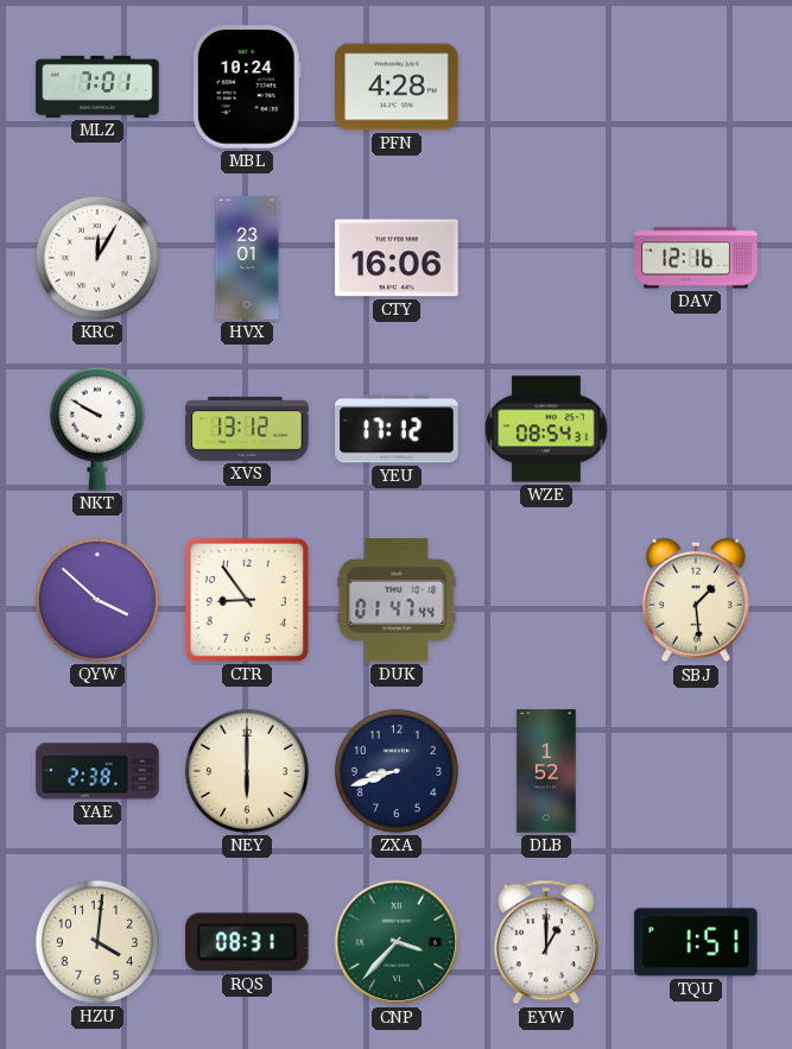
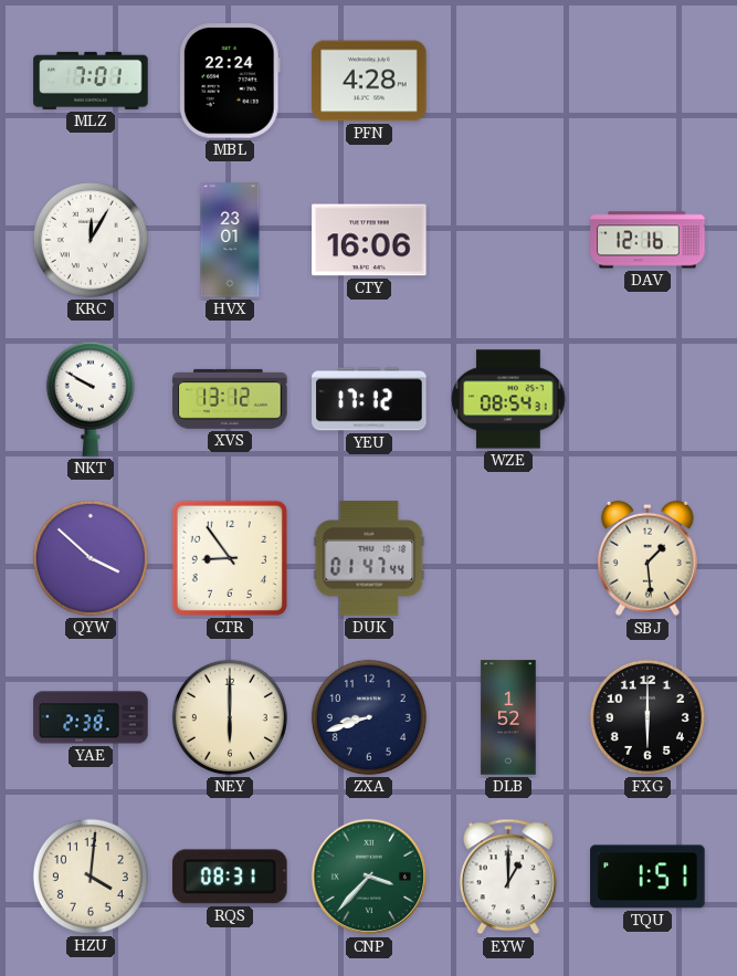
MBL: 10:24 -> 22:24
FXG: none -> 6:00
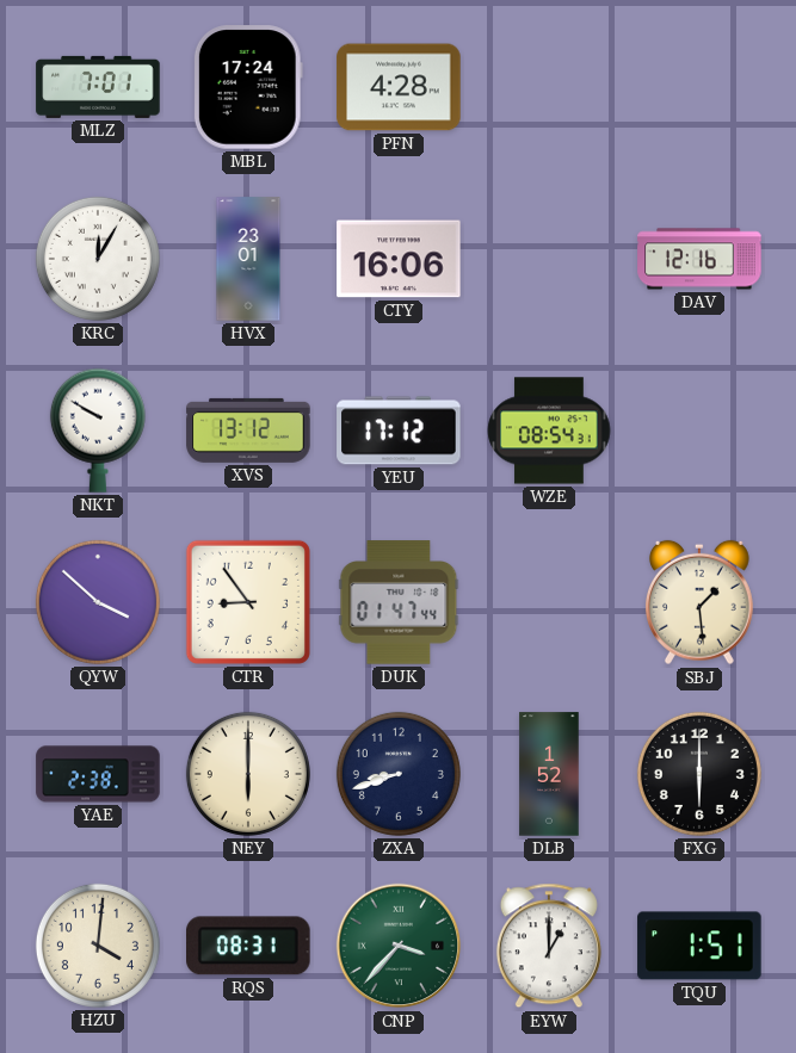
MBL: 22:24 -> 17:24
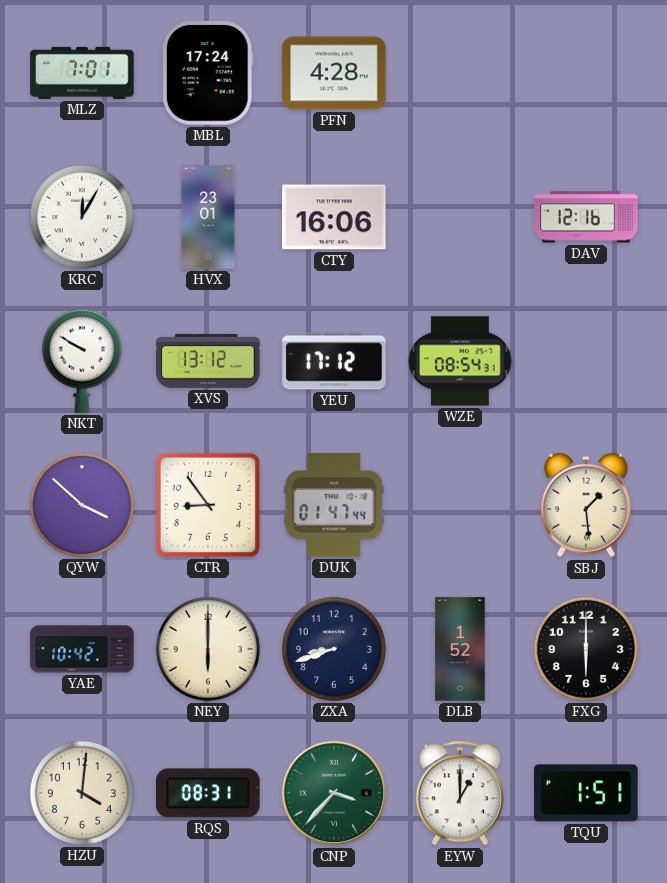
YAE: 2:38 -> 10:42
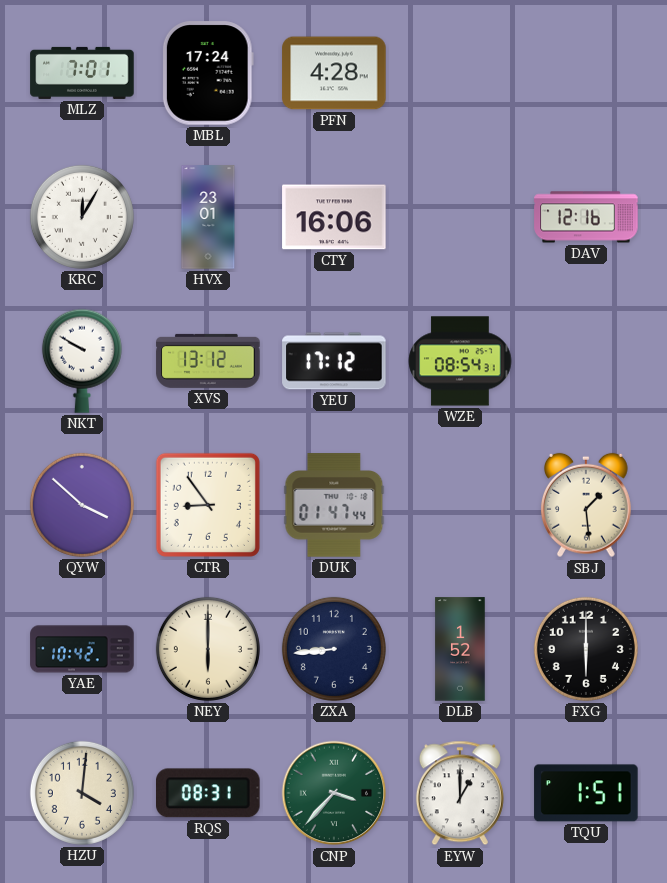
ZXA: 8:42 -> 8:44
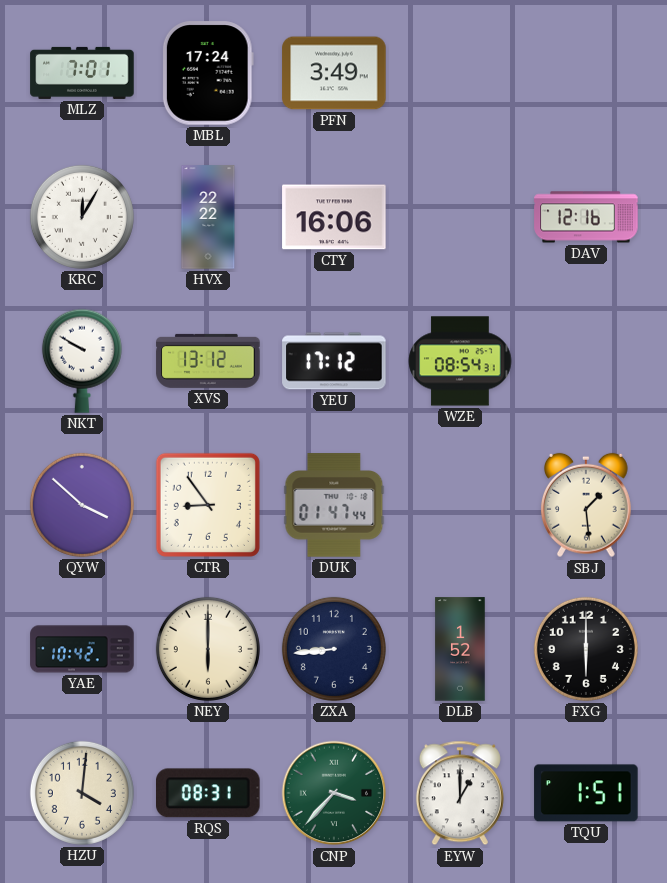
PFN: 4:28 -> 3:49
HVX: 23:01 -> 22:22
